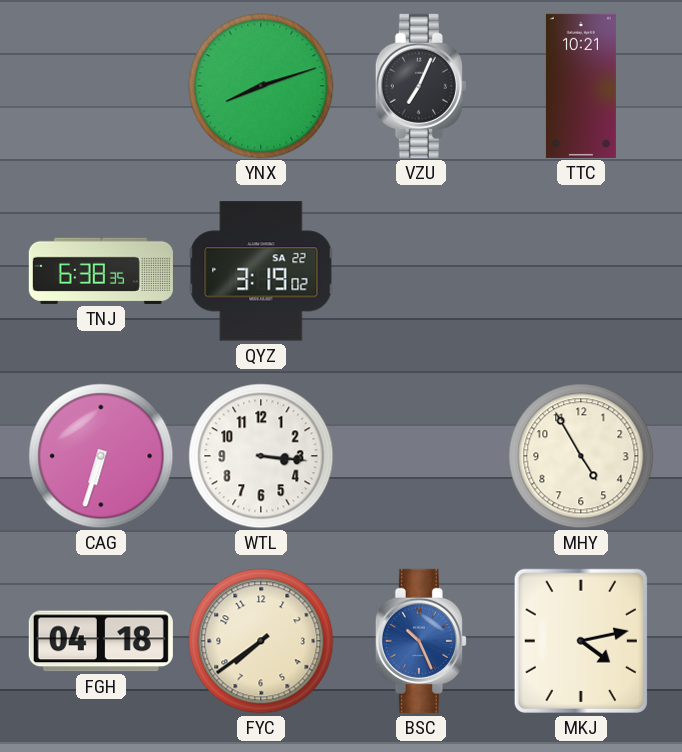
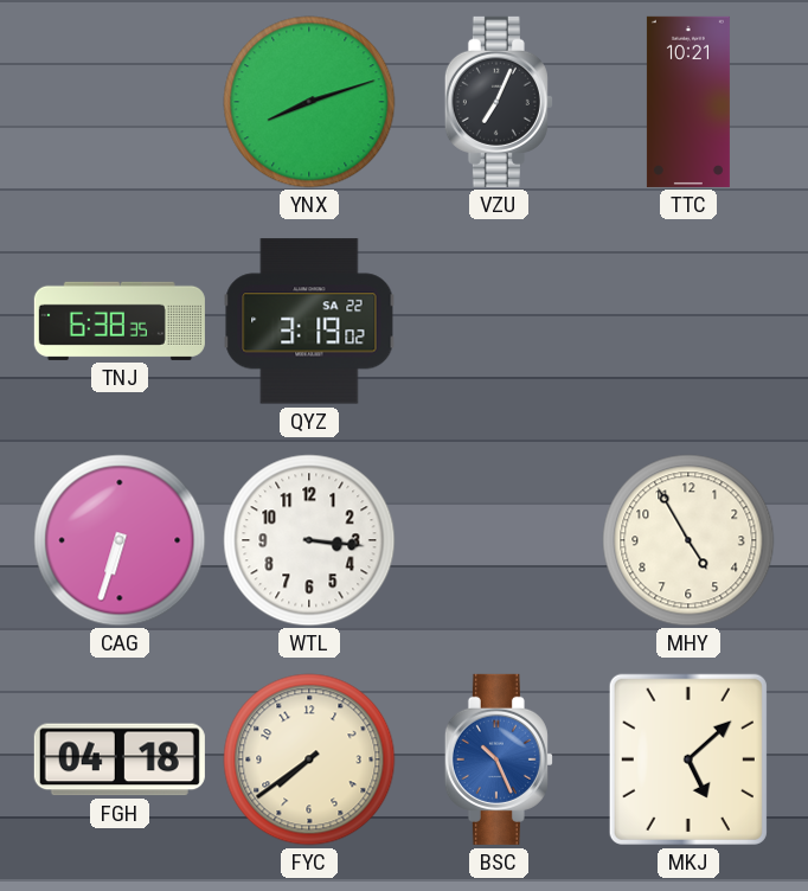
MKJ: 4:13 -> 5:08
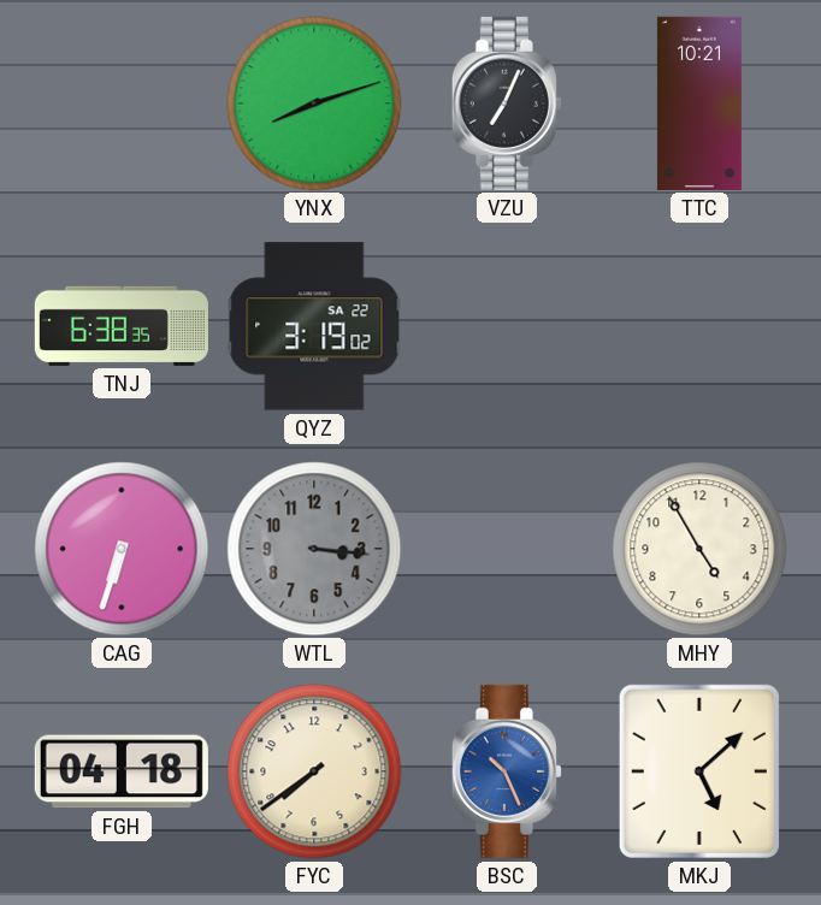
WTL dial: white -> grey
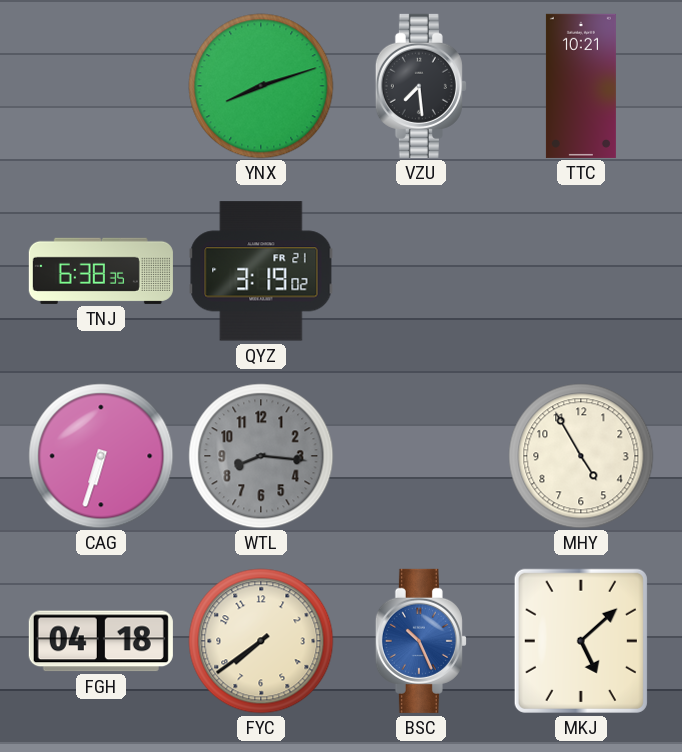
VZU: 7:04 -> 7:29
QYZ date: SA 22 -> FR 21
WTL: 3:16 -> 8:16
